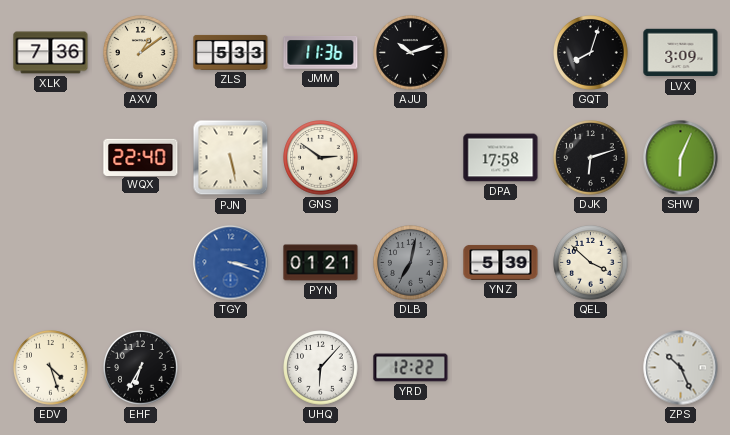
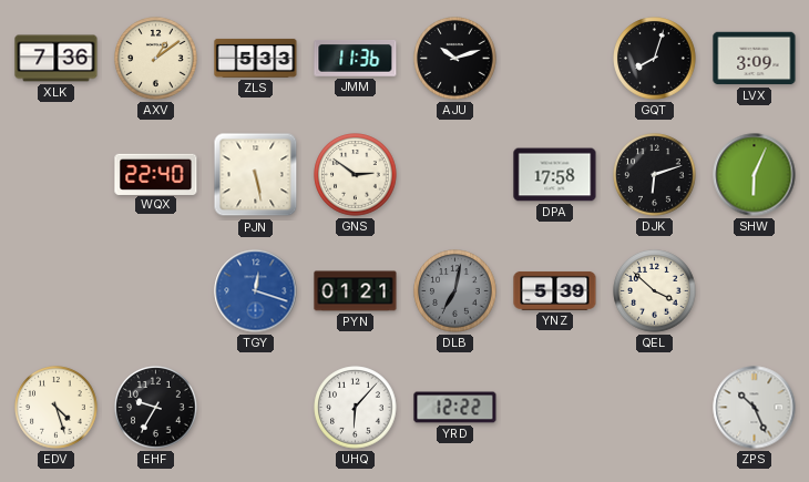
TGY: 3:18 -> 12:18
EHF: 6:35 -> 9:35
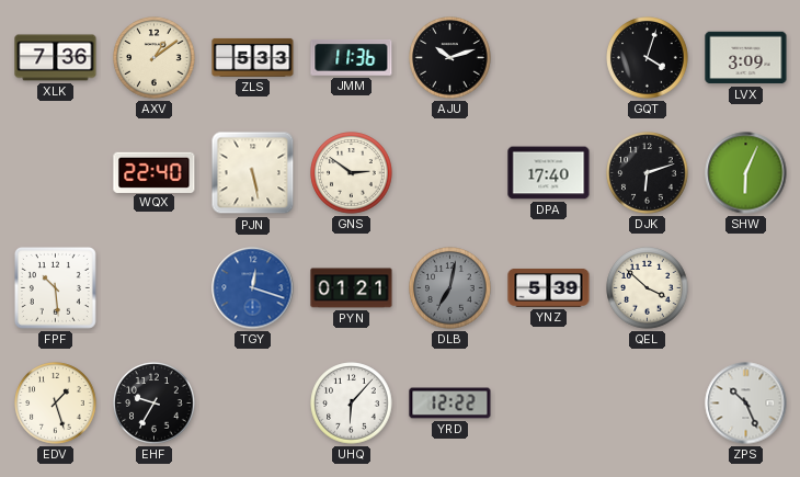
GQT: 8:03 -> 4:03
DPA: 17:58 -> 17:40
FPF: none -> 10:29
EDV: 4:27 -> 1:27
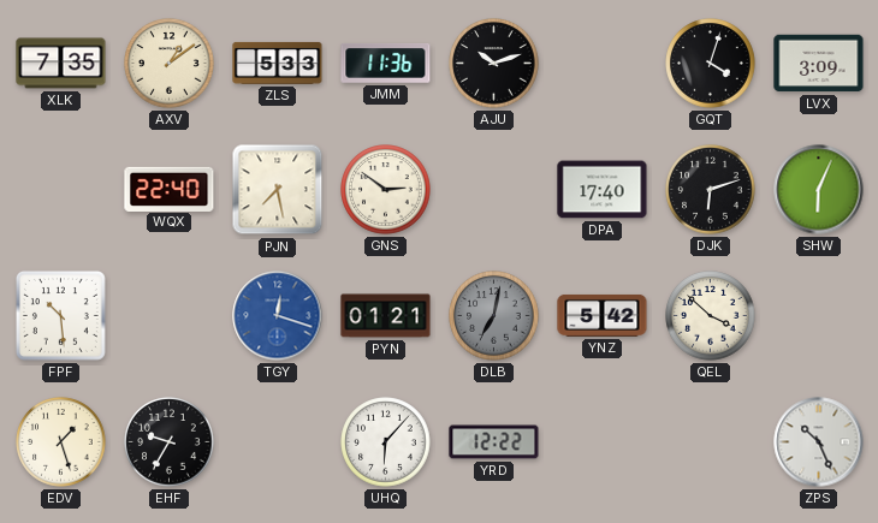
XLK: 7:36 -> 7:35
PJN: 5:28 -> 7:28
YNZ: 5:39 -> 5:42
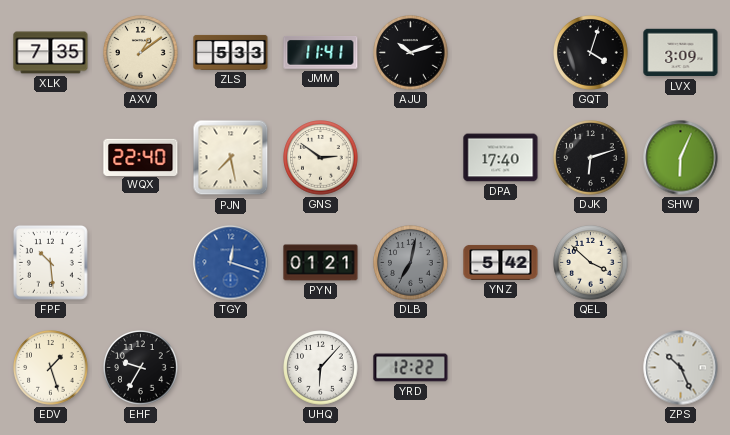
JMM: 11:36 -> 11:41
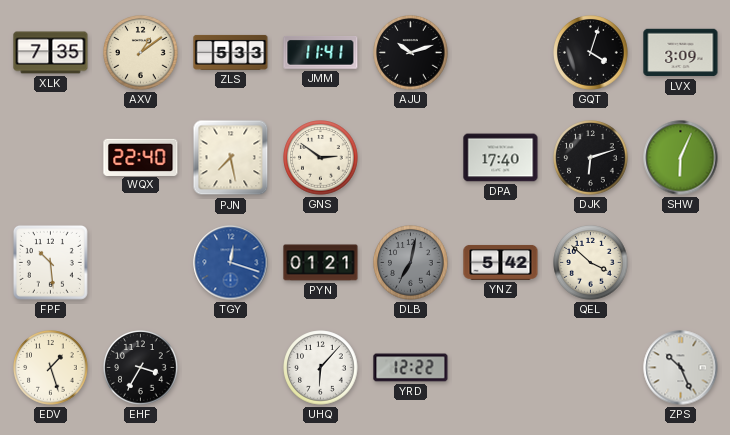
EHF: 9:35 -> 3:35
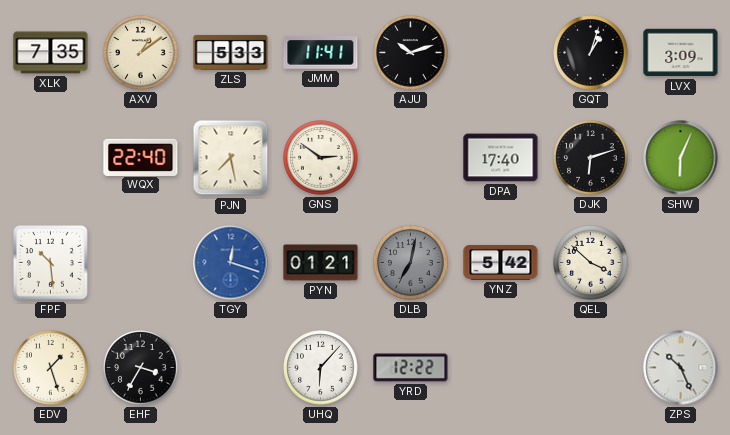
GQT: 4:03 -> 1:03
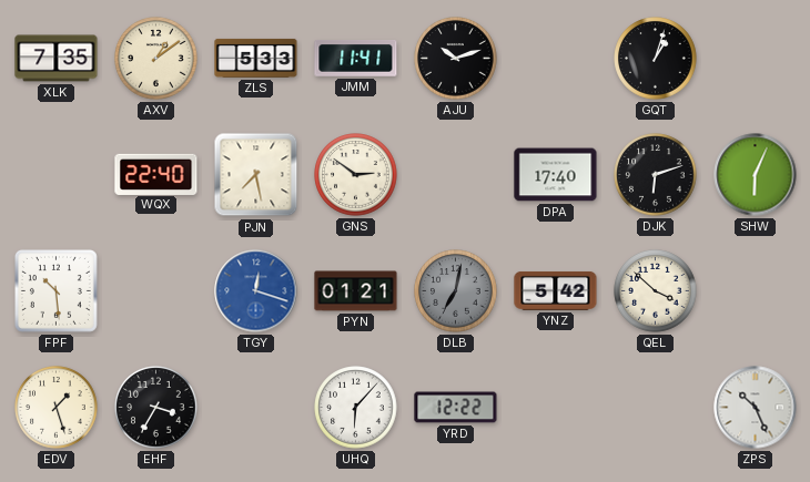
LVX: 3:09 -> none
